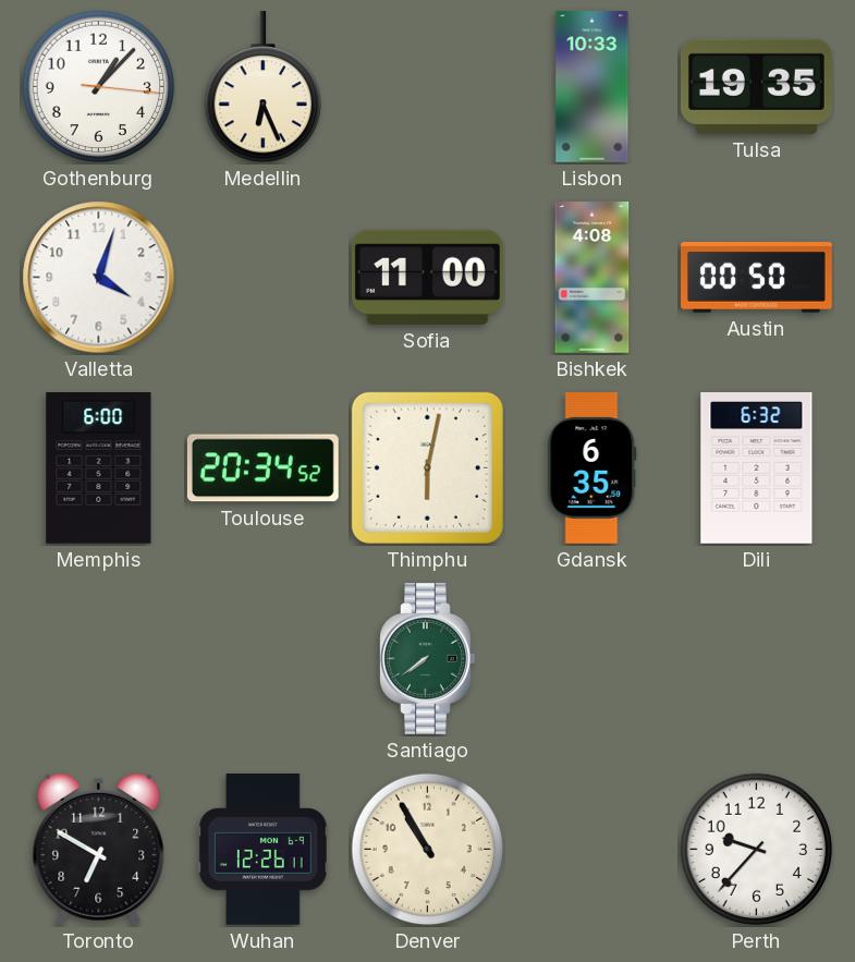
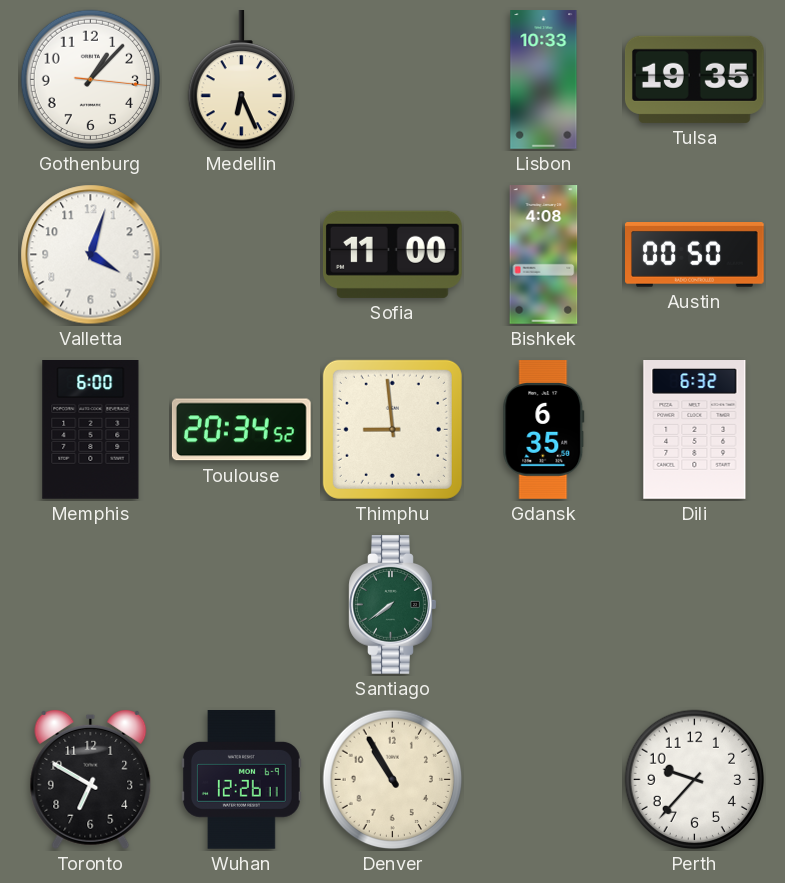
Thimphu: 6:02 -> 8:59
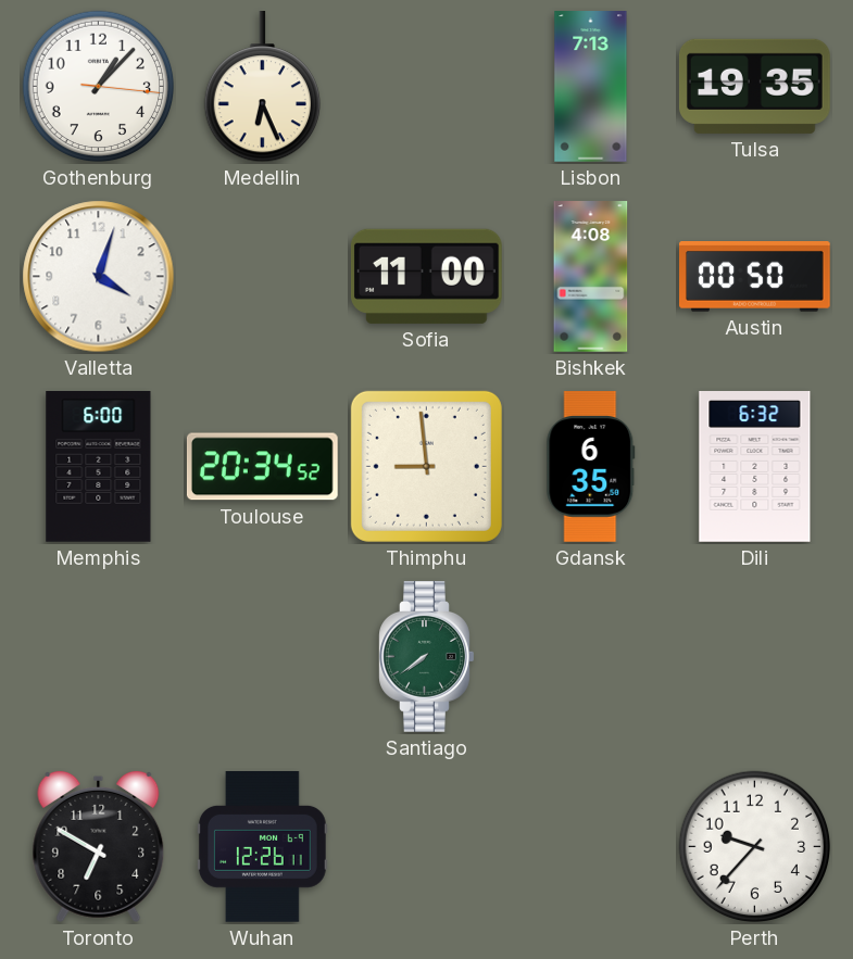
Lisbon: 10:33 -> 7:13
Denver: 10:55 -> none
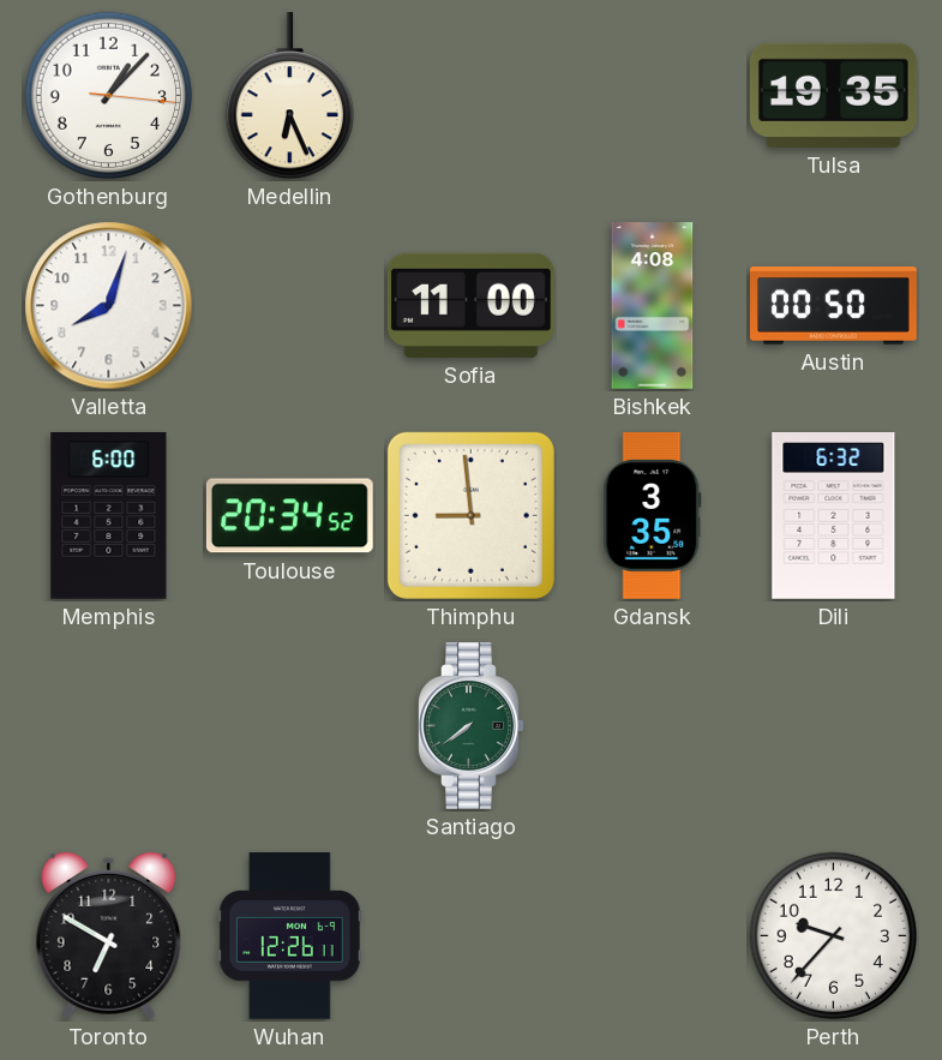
Lisbon: 7:13 -> none
Valletta: 4:03 -> 8:03
Gdansk: 6:35 -> 3:35
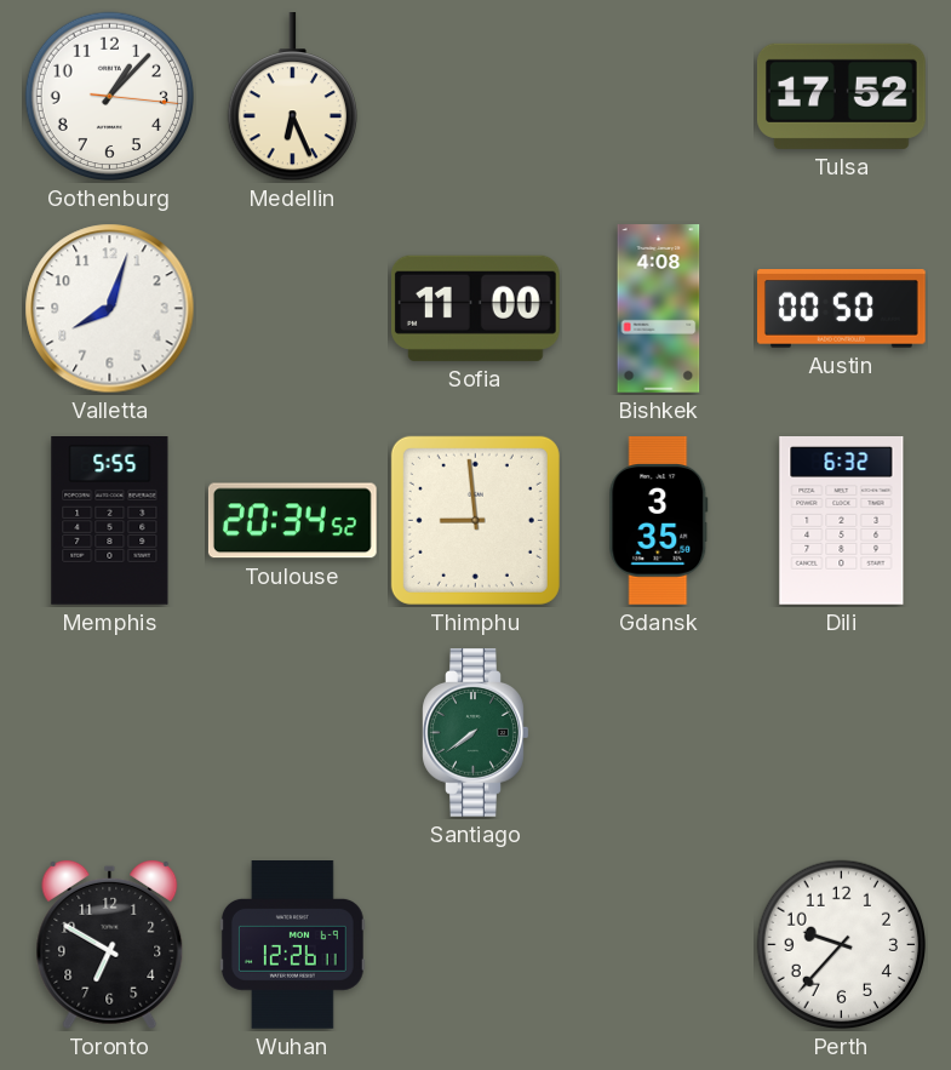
Tulsa: 19:35 -> 17:52
Memphis: 6:00 -> 5:55
